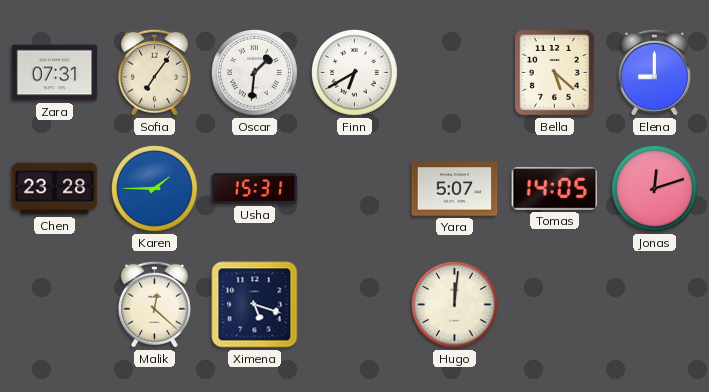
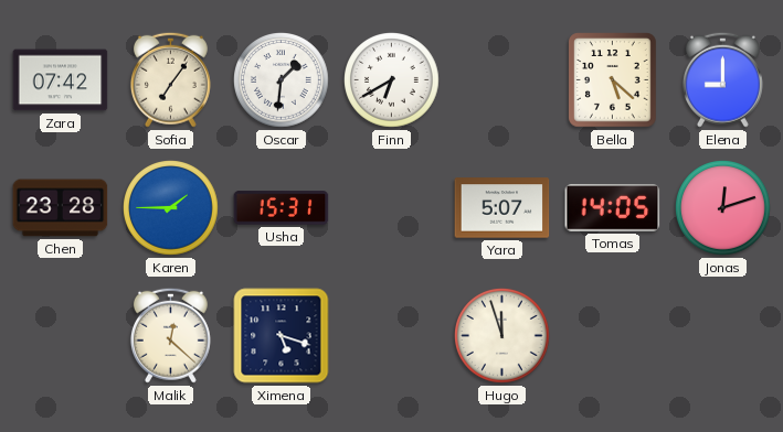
Zara: 07:31 -> 07:42
Hugo: 12:01 -> 11:57
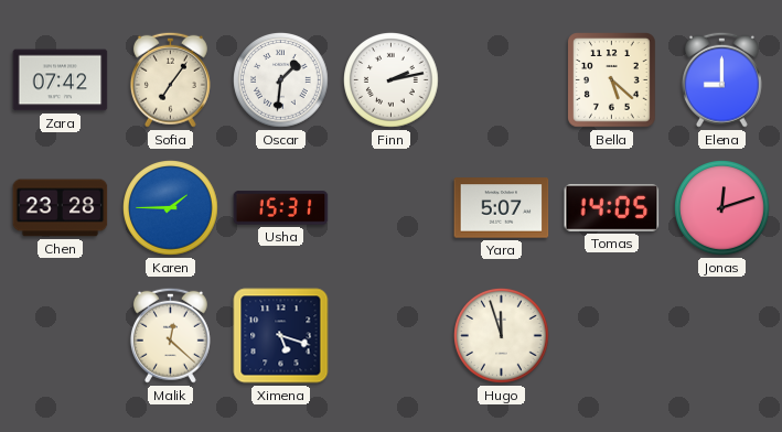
Finn: 6:40 -> 2:13
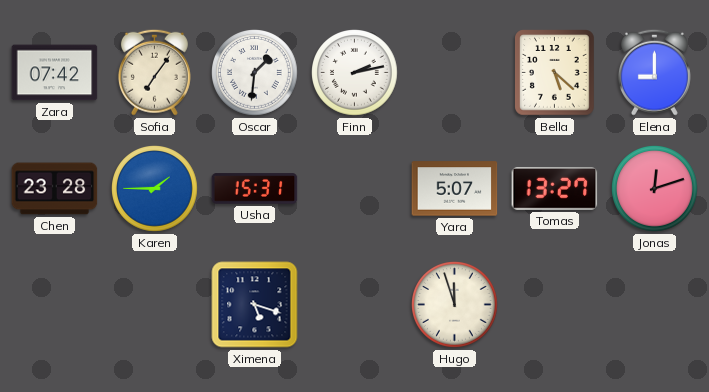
Tomas: 14:05 -> 13:27
Malik: 12:22 -> none
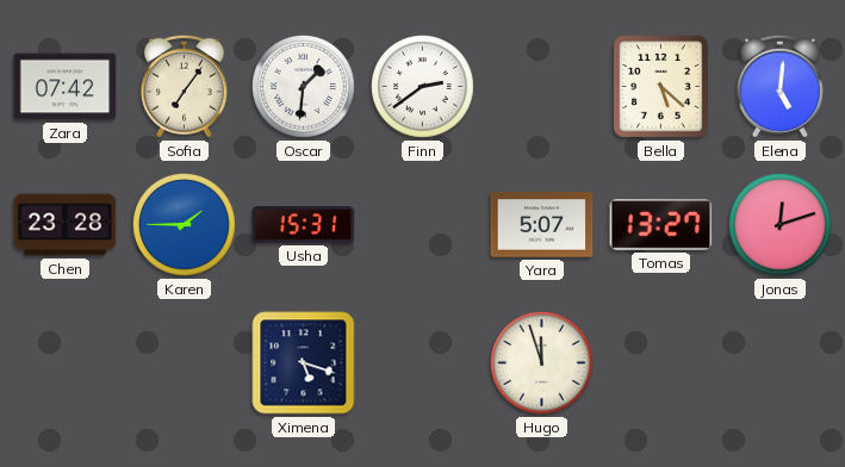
Finn: 2:13 -> 2:39
Elena: 9:00 -> 5:01
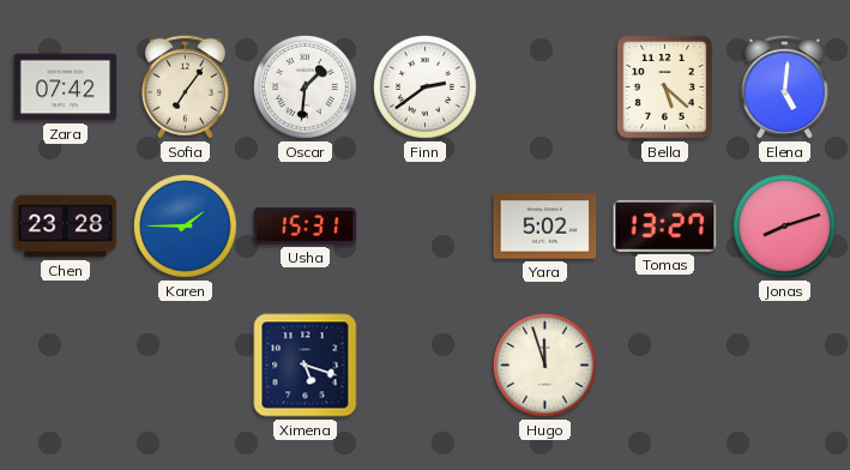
Yara: 5:07 -> 5:02
Jonas: 12:12 -> 8:12
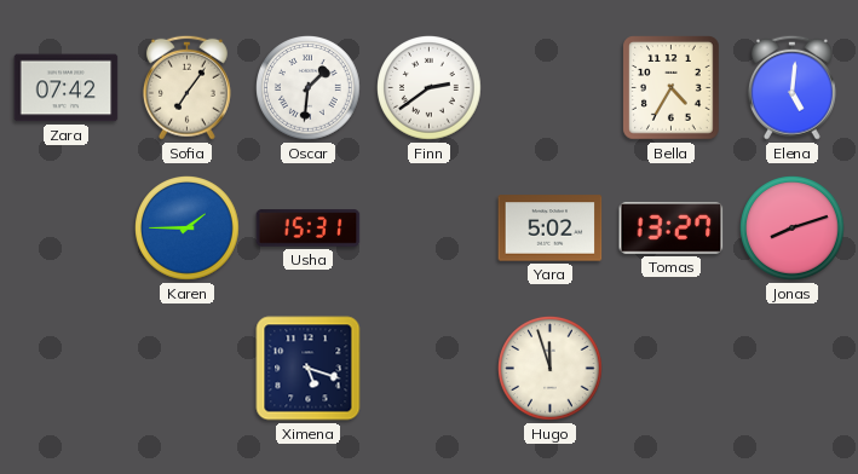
Bella: 5:22 -> 4:35
Chen: 23:28 -> none
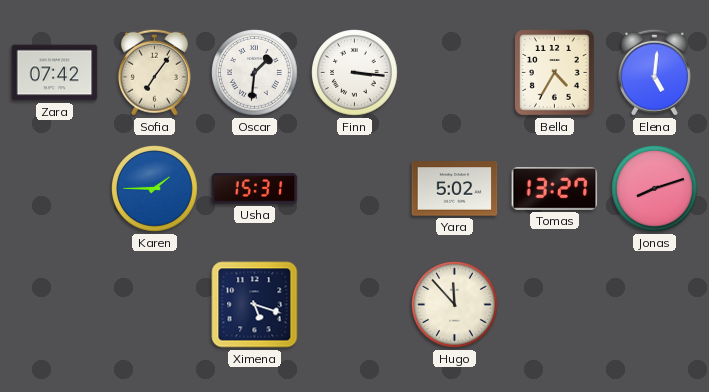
Finn: 2:39 -> 3:16
Hugo: 11:57 -> 11:53
